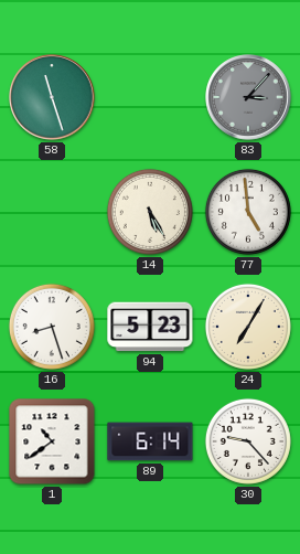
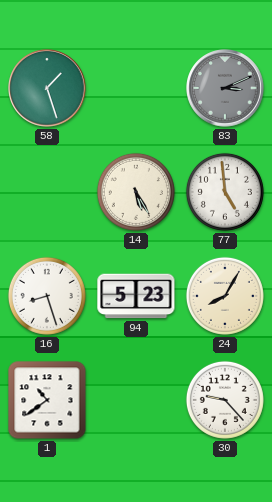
58: 11:27 -> 1:27
83: 3:07 -> 3:11
24: 7:05 -> 8:05
89: 6:14 -> none
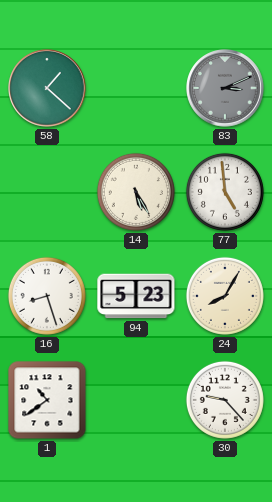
58: 1:27 -> 1:22
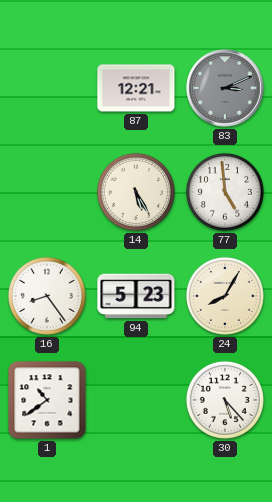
58: 1:22 -> none
87: none -> 12:21
16: 8:27 -> 8:24
30: 9:23 -> 5:23
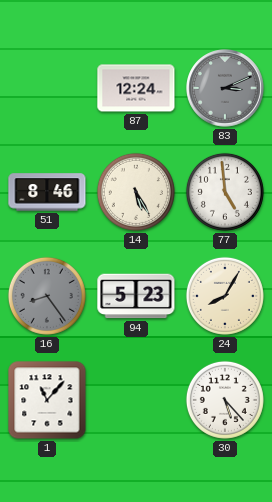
87: 12:21 -> 12:24
51: none -> 8:46
16 dial: white -> grey
1: 10:39 -> 11:07
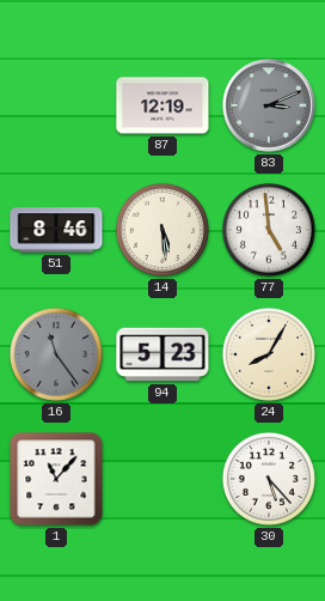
87: 12:24 -> 12:19
14: 5:25 -> 5:29
16: 8:24 -> 11:24
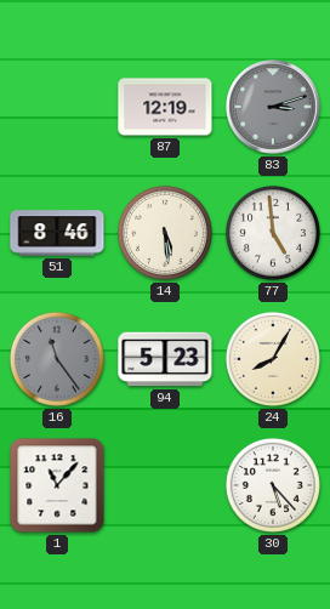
83: 3:11 -> 3:12
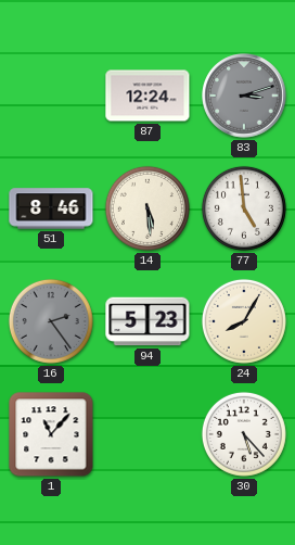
87: 12:19 -> 12:24
16: 11:24 -> 2:24
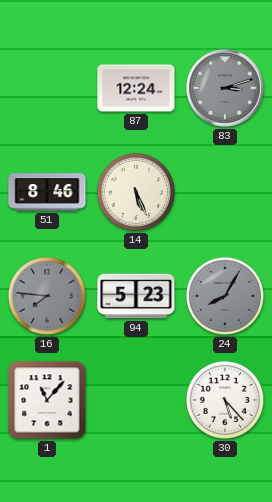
14: 5:29 -> 5:26
77: 4:59 -> none
16: 2:24 -> 7:46
24 dial: cream -> grey
